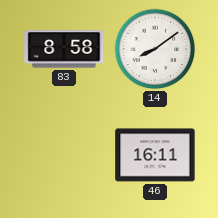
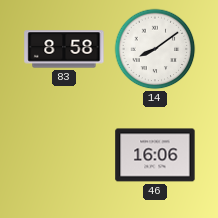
46: 16:11 -> 16:06
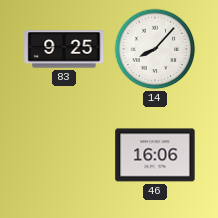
83: 8:58 -> 9:25
14: 8:09 -> 8:07
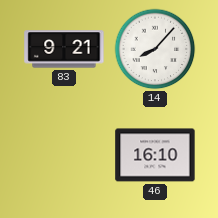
83: 9:25 -> 9:21
46: 16:06 -> 16:10
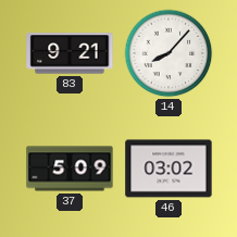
37: none -> 5:09
46: 16:10 -> 03:02
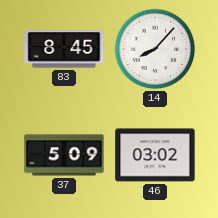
83: 9:21 -> 8:45
